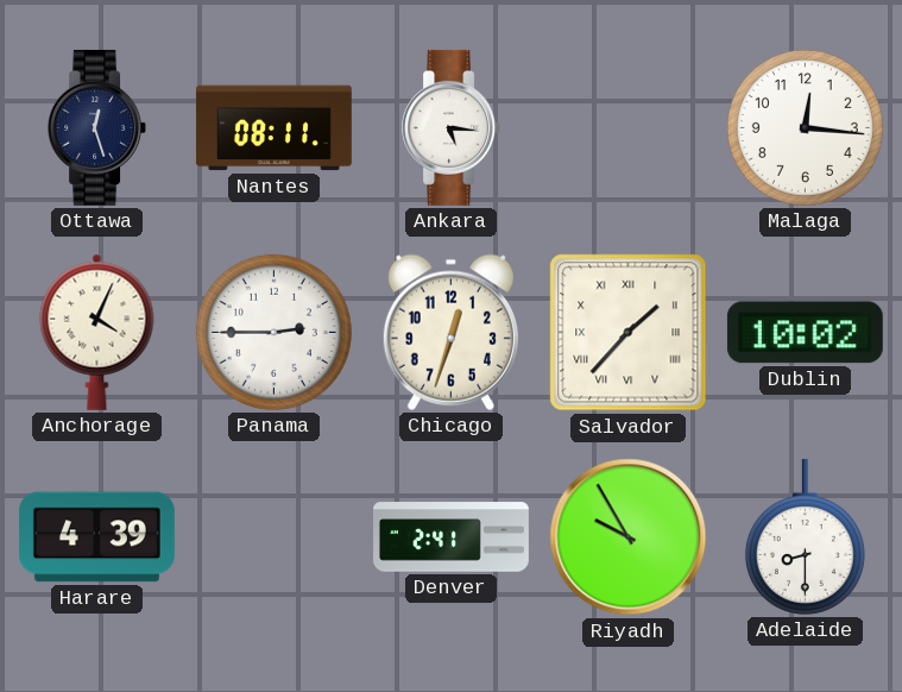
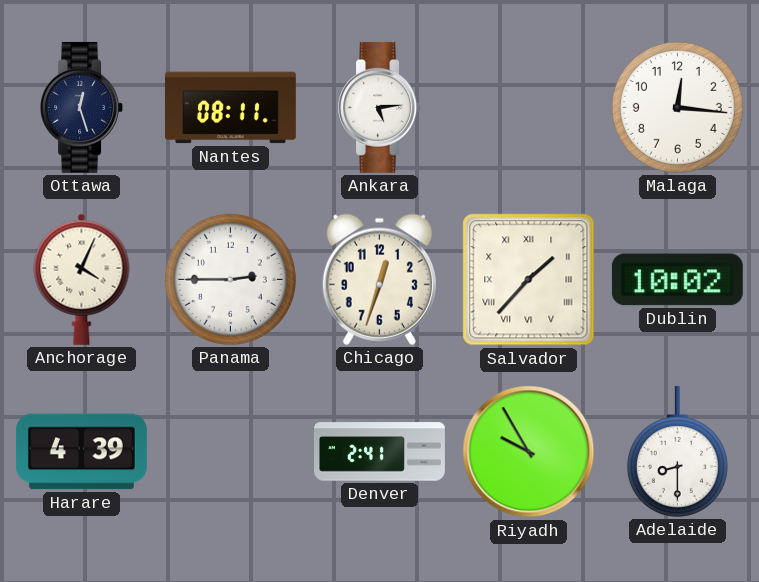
Ankara: 5:16 -> 5:14
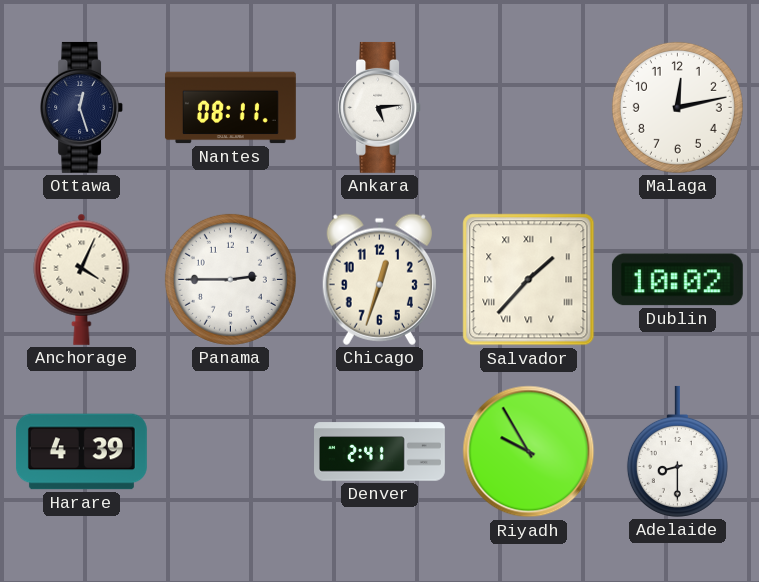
Malaga: 12:16 -> 12:13
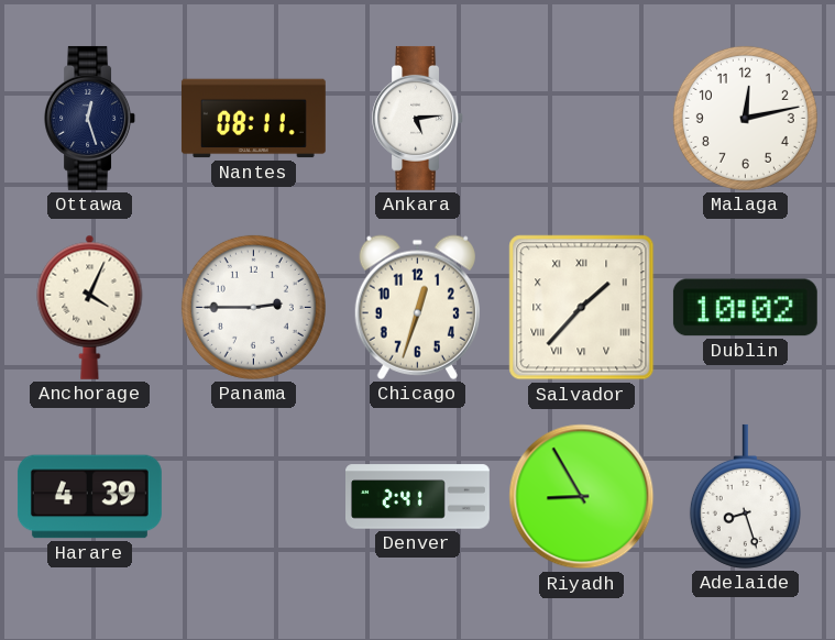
Riyadh: 9:55 -> 8:55
Adelaide: 8:30 -> 8:27
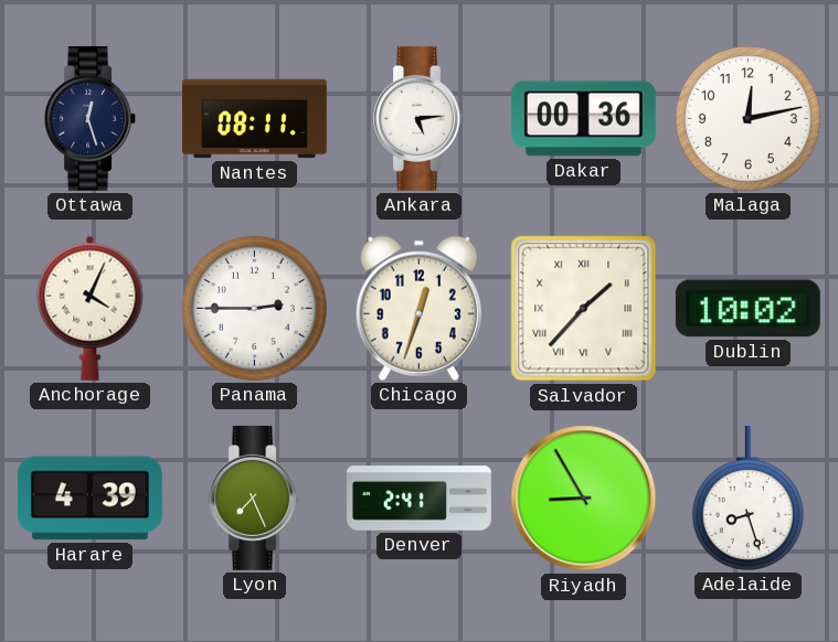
Dakar: none -> 00:36
Lyon: none -> 7:26
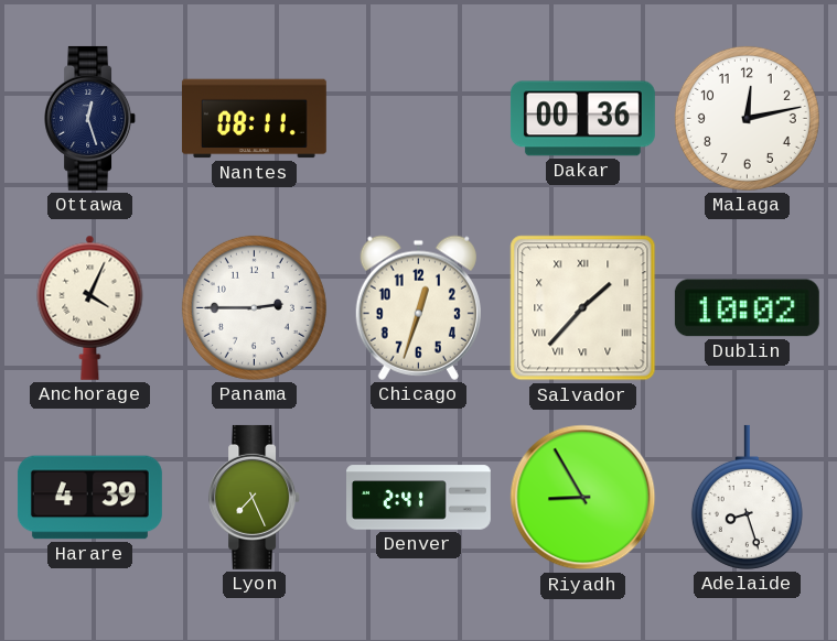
Ankara: 5:14 -> none
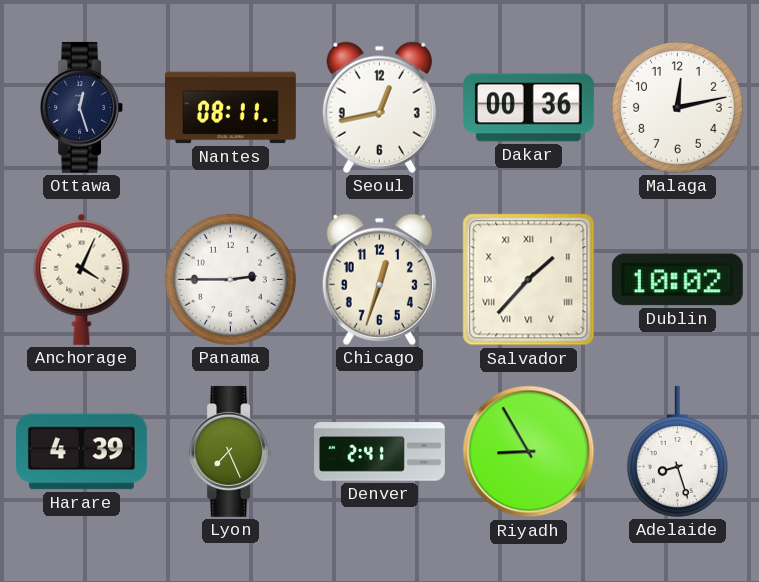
Seoul: none -> 12:43
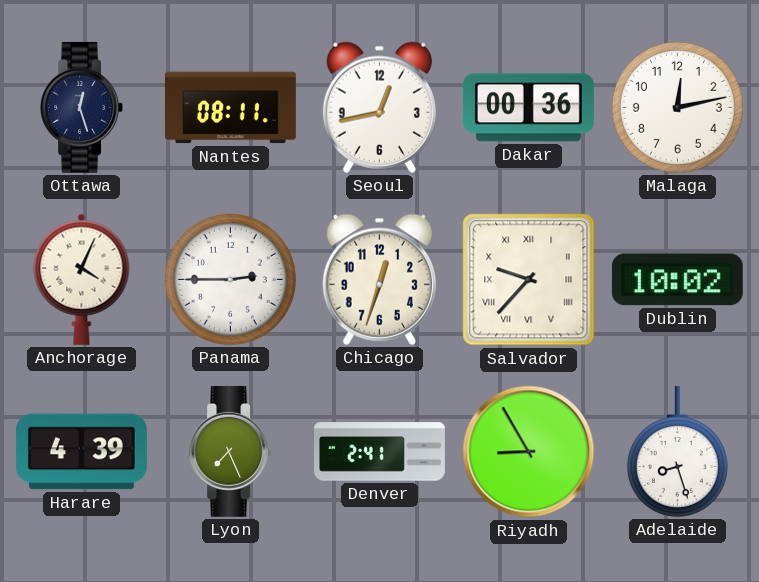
Salvador: 1:37 -> 9:37
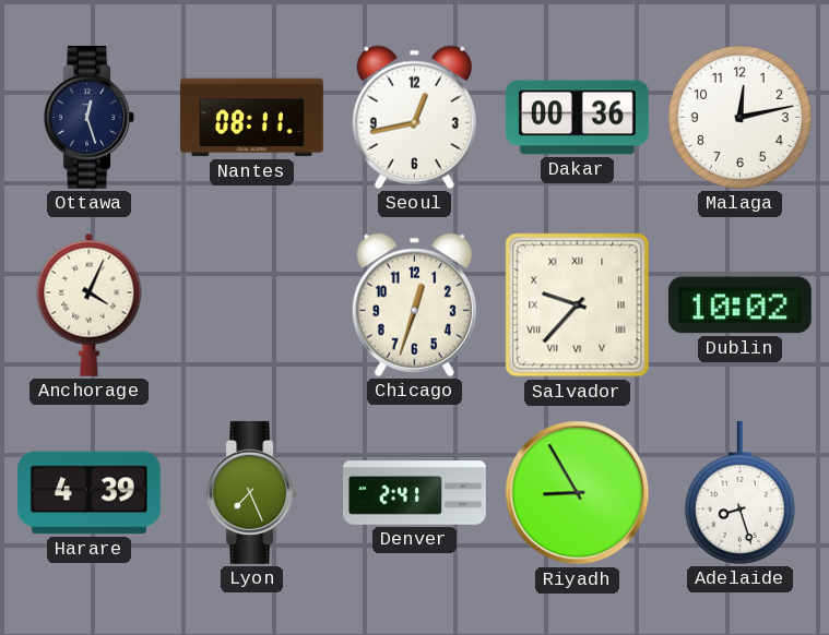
Panama: 2:45 -> none
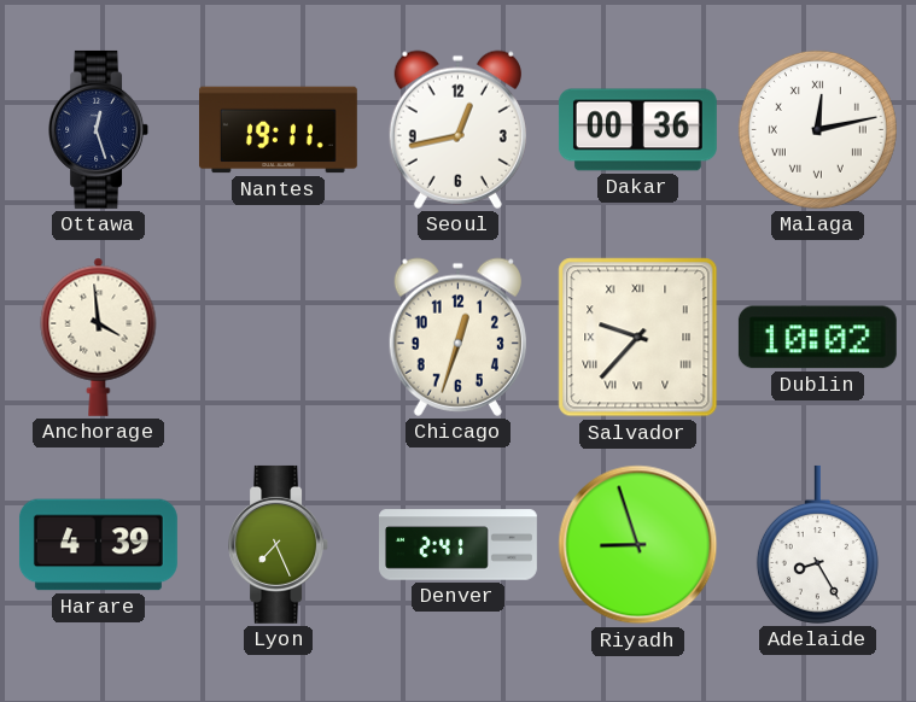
Nantes: 08:11 -> 19:11
Malaga numerals: Arabic -> Roman
Anchorage: 4:04 -> 3:59
Riyadh: 8:55 -> 8:57
Adelaide: 8:27 -> 8:25
